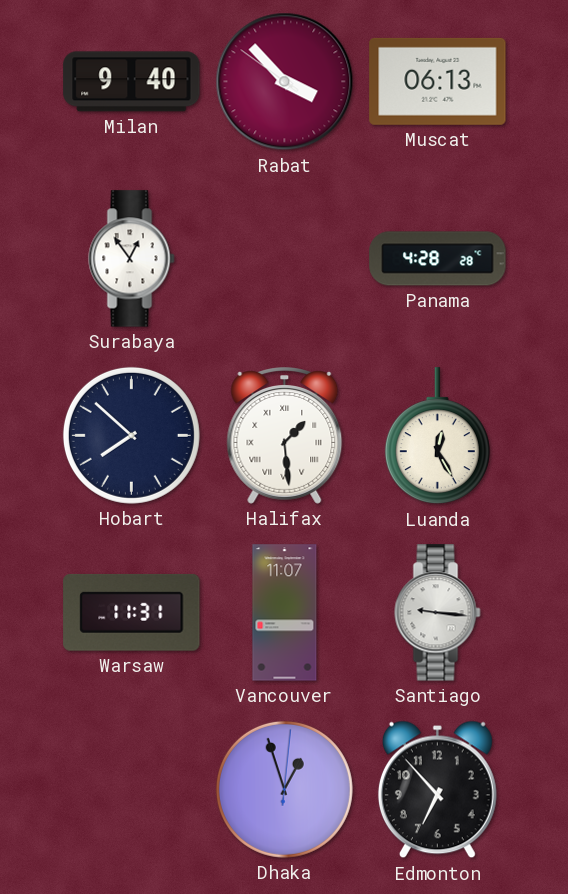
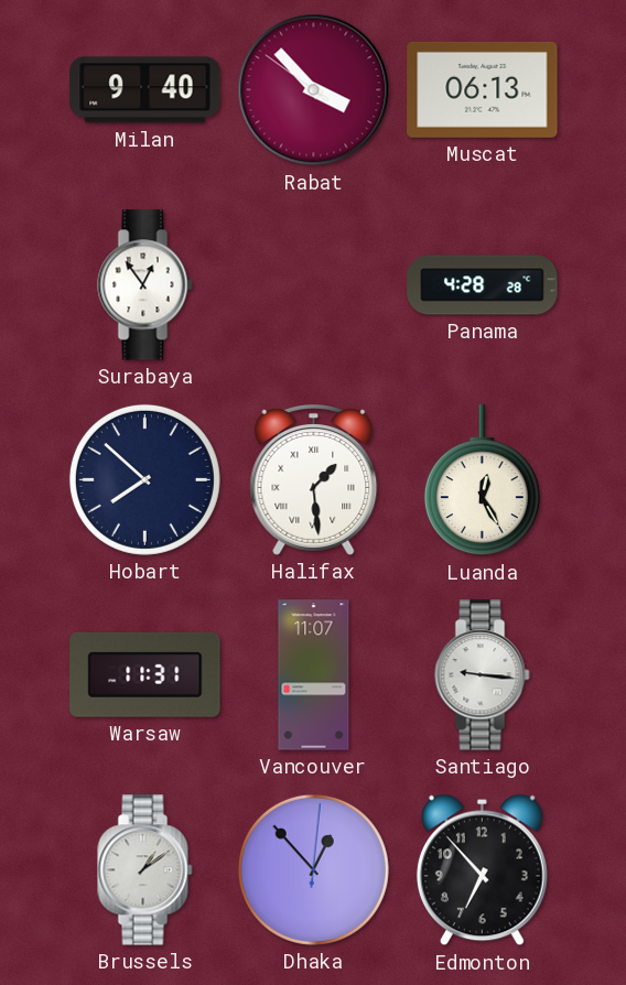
Brussels: none -> 1:09
Dhaka: 12:57 -> 12:53
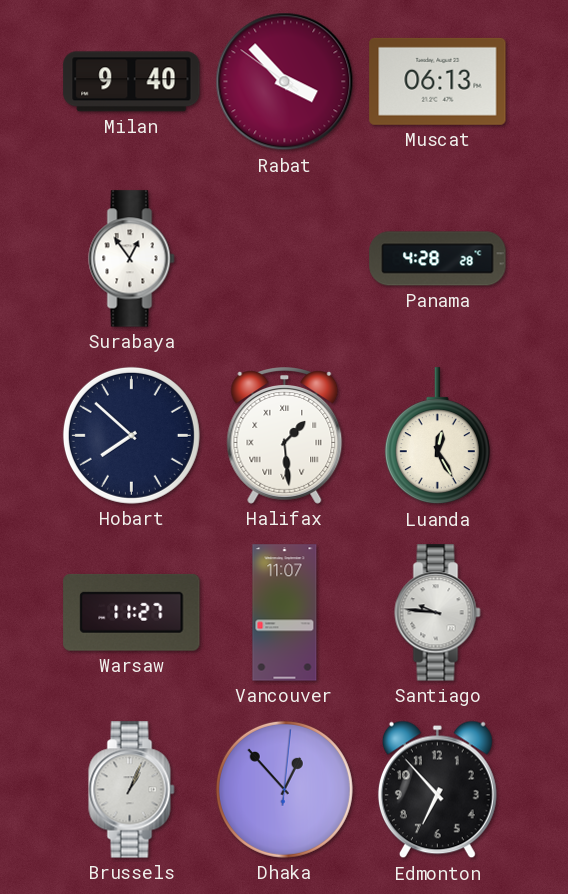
Warsaw: 11:31 -> 11:27
Santiago: 9:16 -> 9:46
Brussels: 1:09 -> 1:04
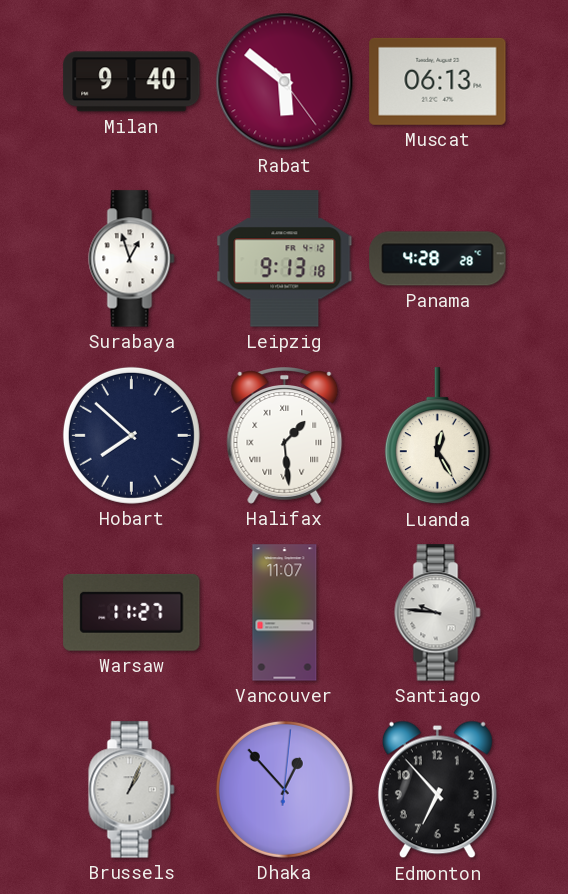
Rabat: 3:52 -> 5:51
Surabaya: 12:54 -> 12:57
Leipzig: none -> 9:13
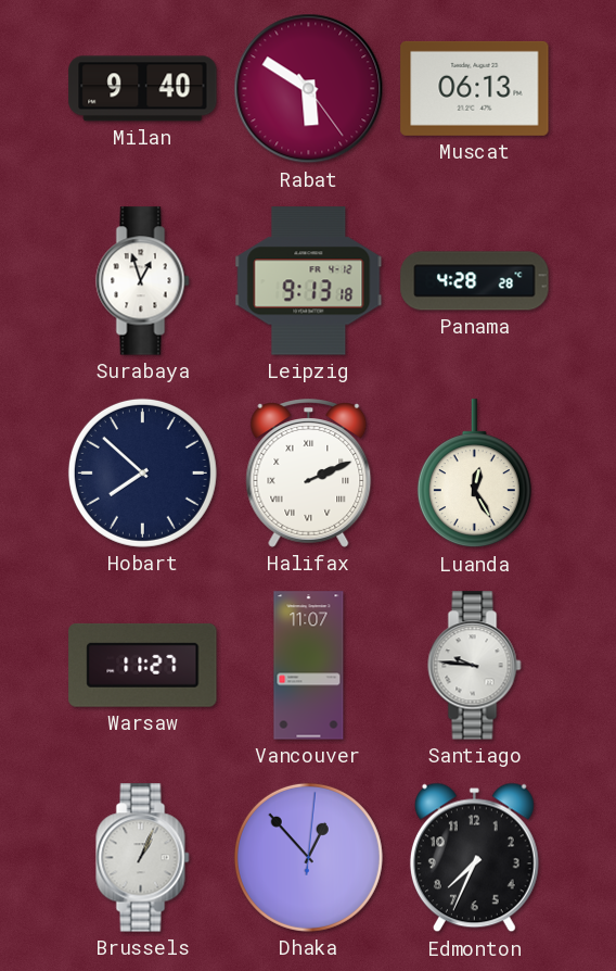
Rabat: 5:51 -> 5:50
Halifax: 1:29 -> 2:11
Edmonton: 6:53 -> 7:34
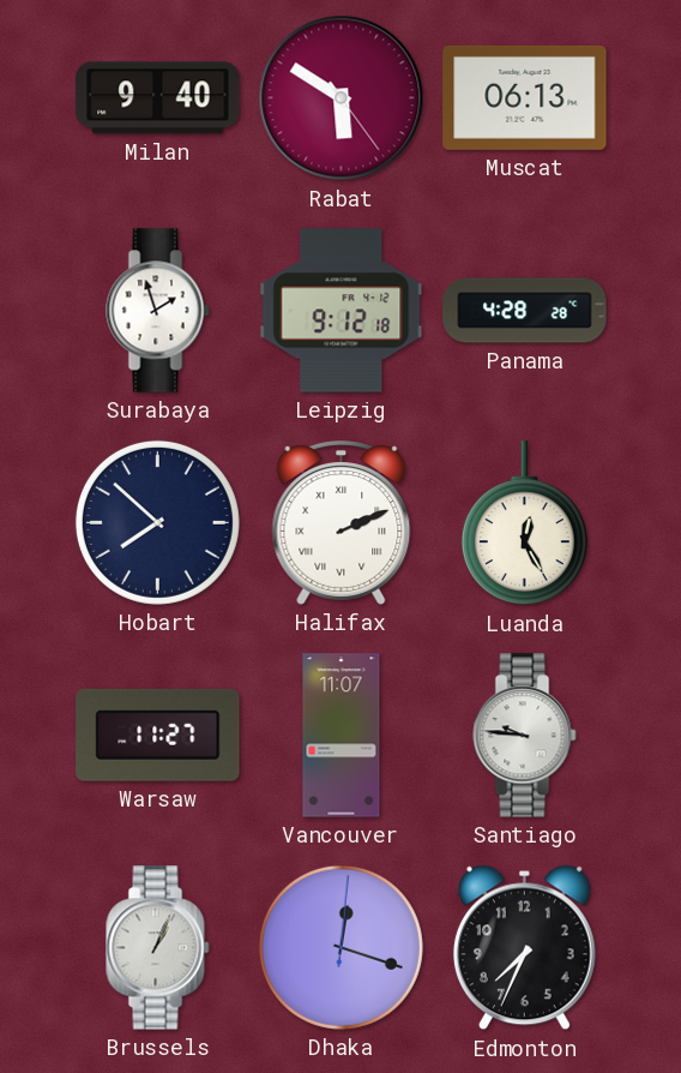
Surabaya: 12:57 -> 1:57
Leipzig: 9:13 -> 9:12
Dhaka: 12:53 -> 12:18
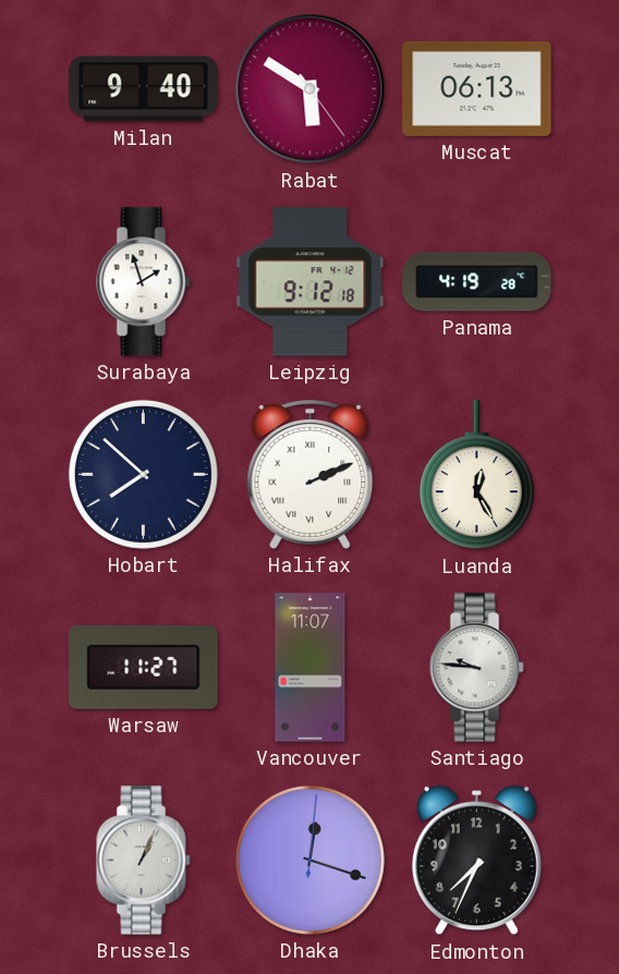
Panama: 4:28 -> 4:19
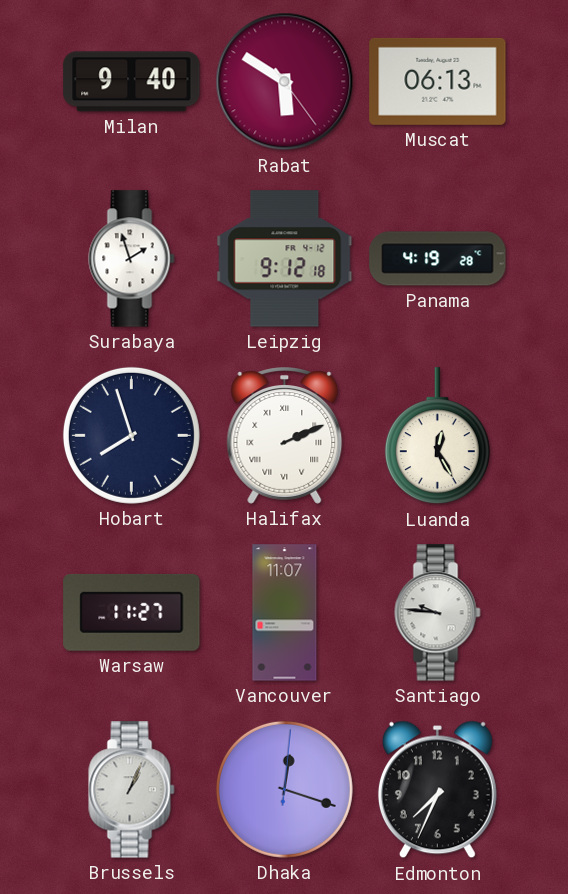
Hobart: 7:52 -> 7:57
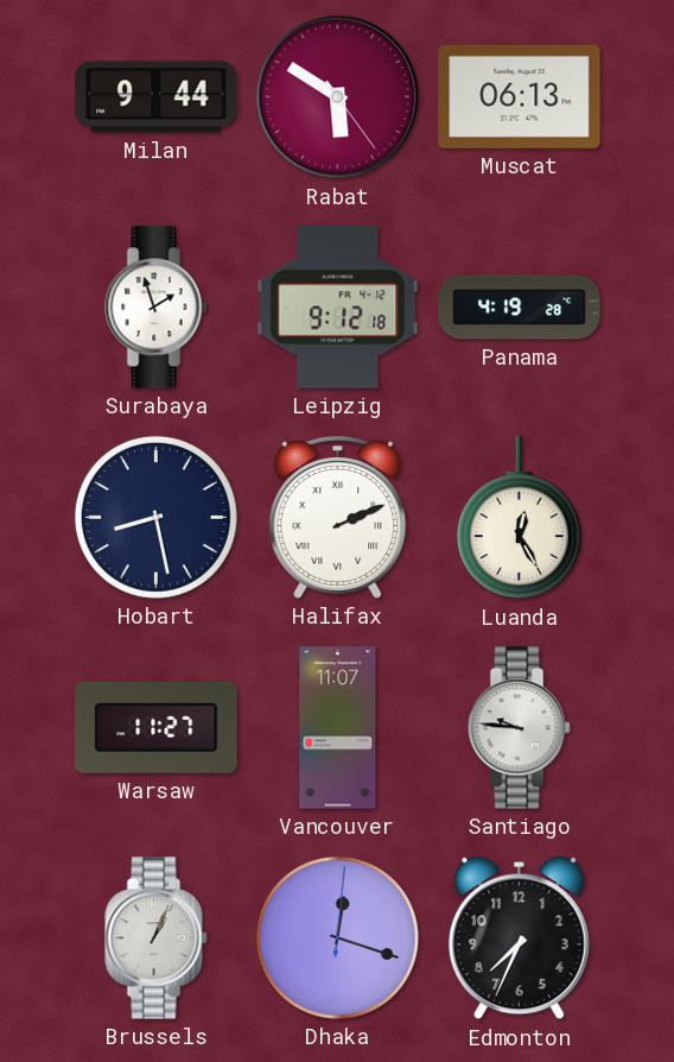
Milan: 9:40 -> 9:44
Hobart: 7:57 -> 8:28
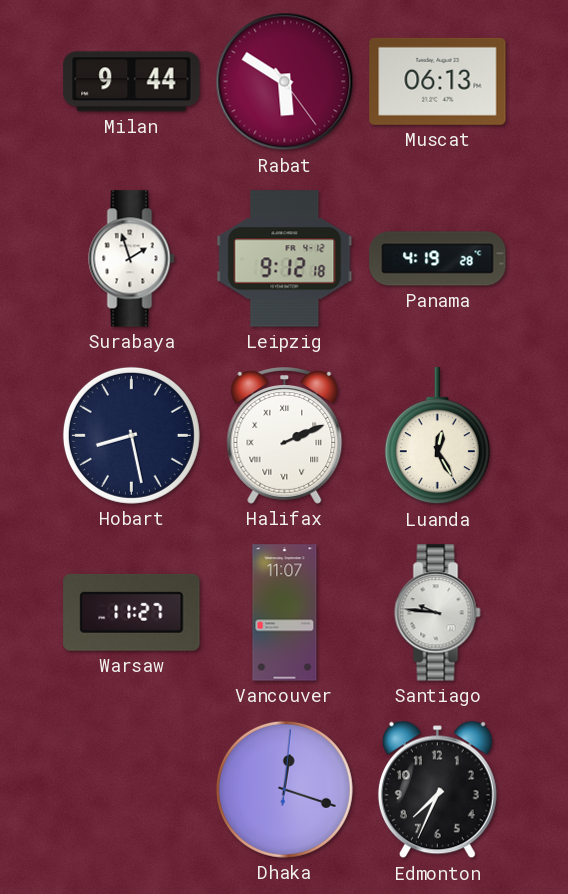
Brussels: 1:04 -> none
